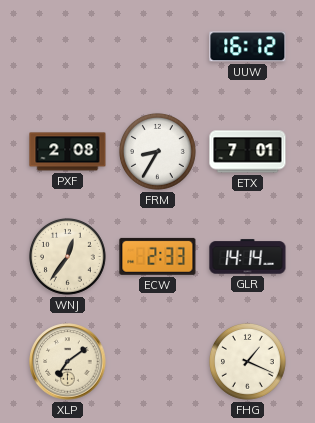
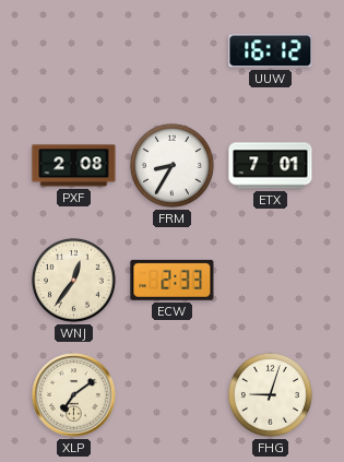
GLR: 14:14 -> none
FHG: 1:19 -> 9:03
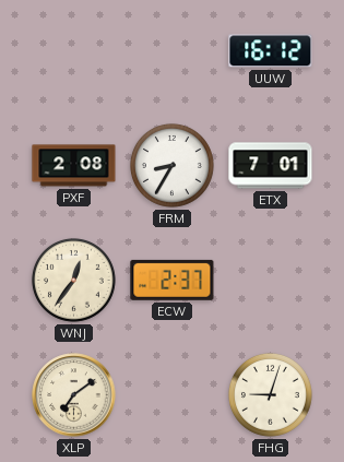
ECW: 2:33 -> 2:37
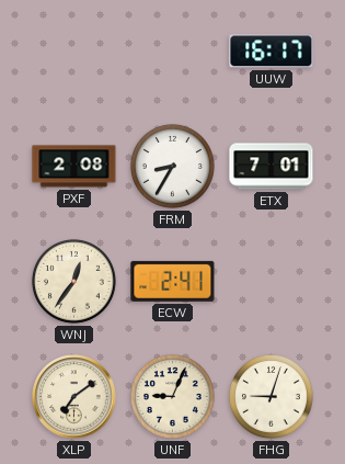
UUW: 16:12 -> 16:17
ECW: 2:37 -> 2:41
UNF: none -> 9:04
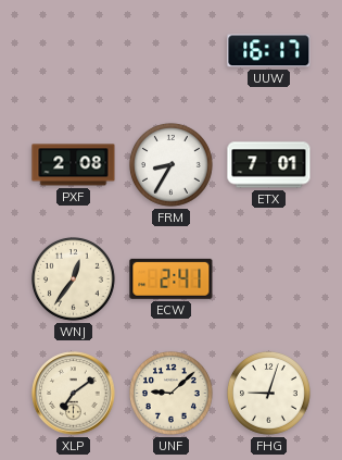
UNF: 9:04 -> 9:08
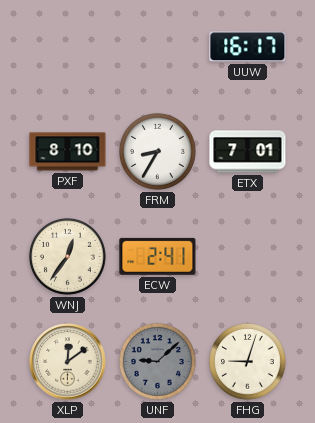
PXF: 2:08 -> 8:10
XLP: 7:09 -> 12:09
UNF dial: cream -> grey
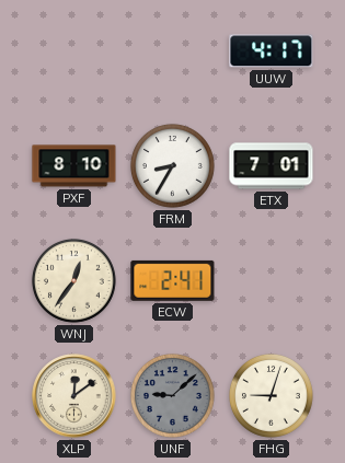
UUW: 16:17 -> 4:17
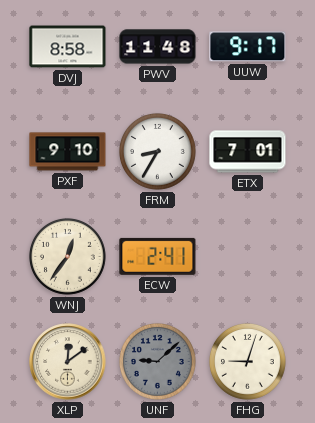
DVJ: none -> 8:58
PWV: none -> 11:48
UUW: 4:17 -> 9:17
PXF: 8:10 -> 9:10
